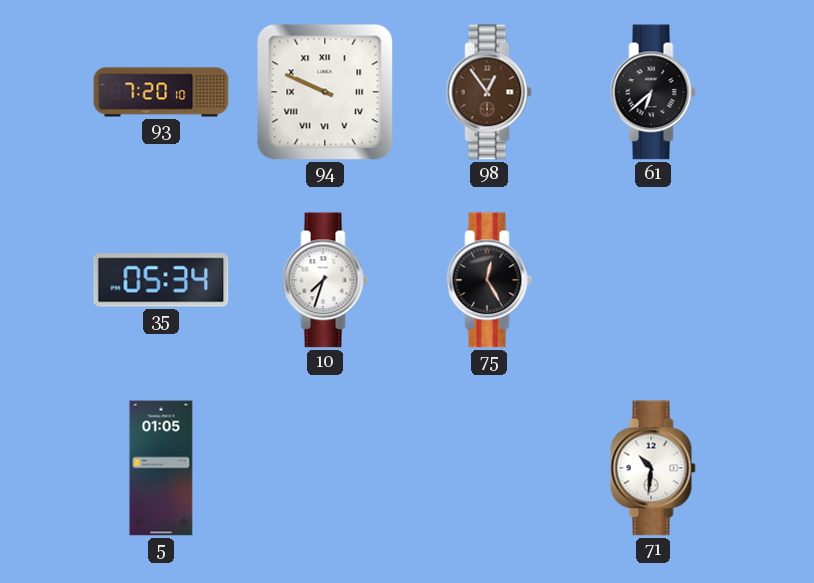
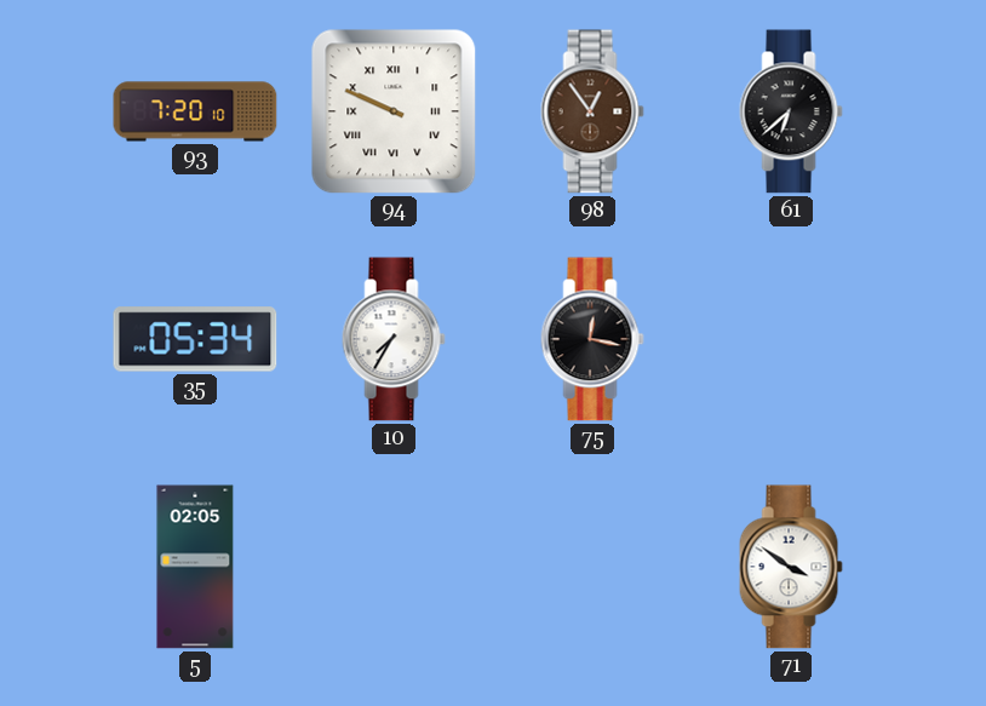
10: 7:33 -> 7:35
75: 12:25 -> 12:17
5: 01:05 -> 02:05
71: 10:31 -> 3:51
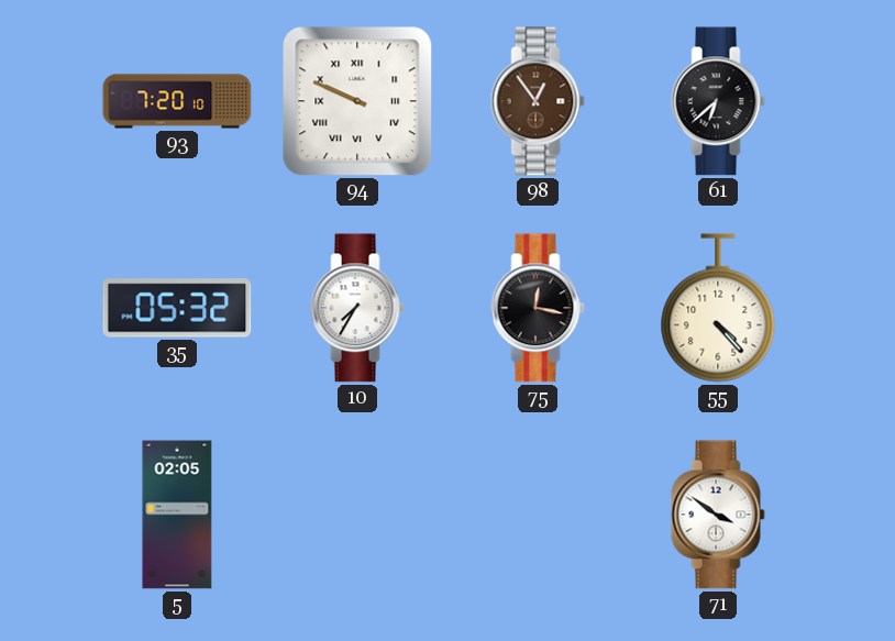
35: 05:34 -> 05:32
55: none -> 4:23
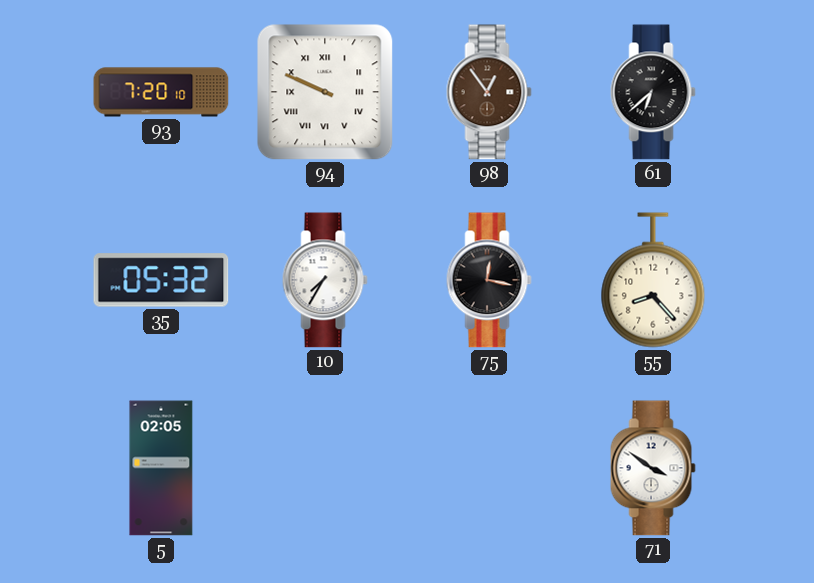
55: 4:23 -> 8:23
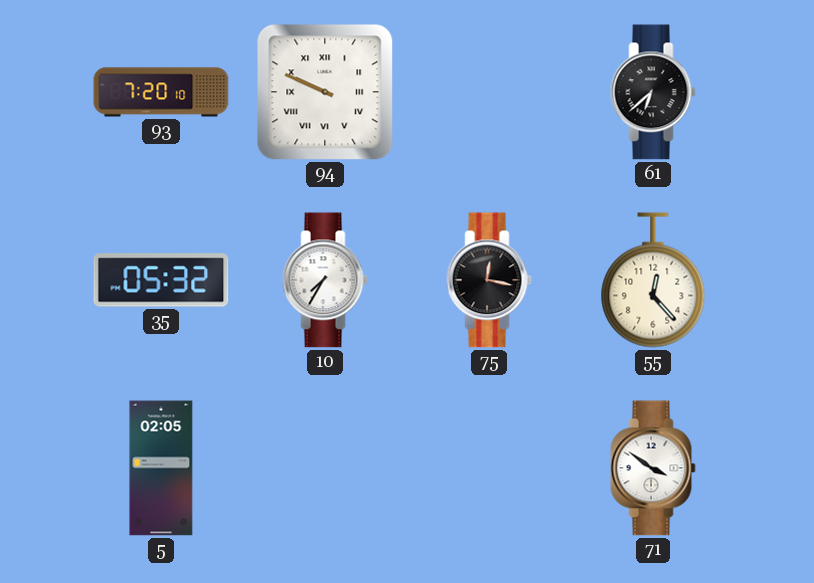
98: 12:54 -> none
55: 8:23 -> 12:23
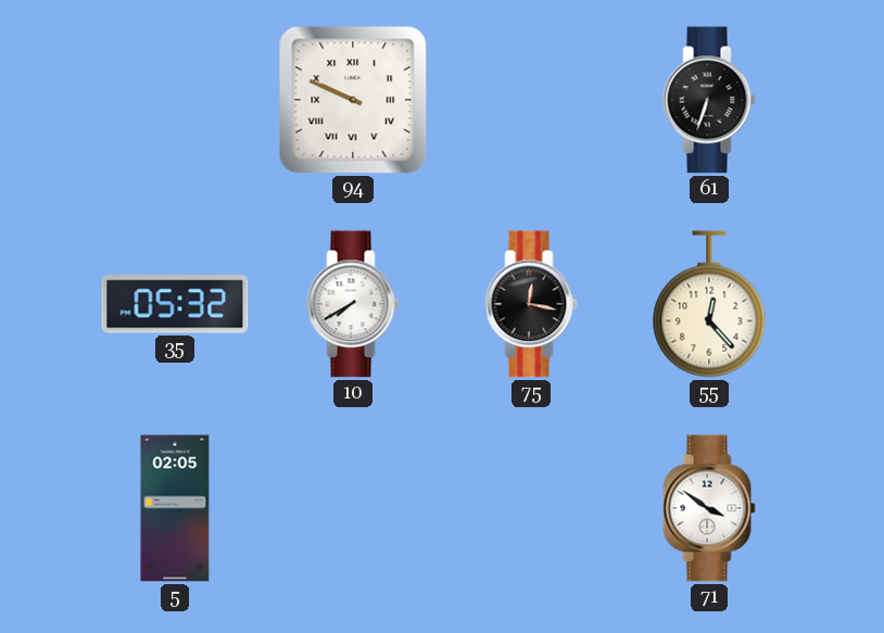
93: 7:20 -> none
61: 6:38 -> 6:33
10: 7:35 -> 7:40
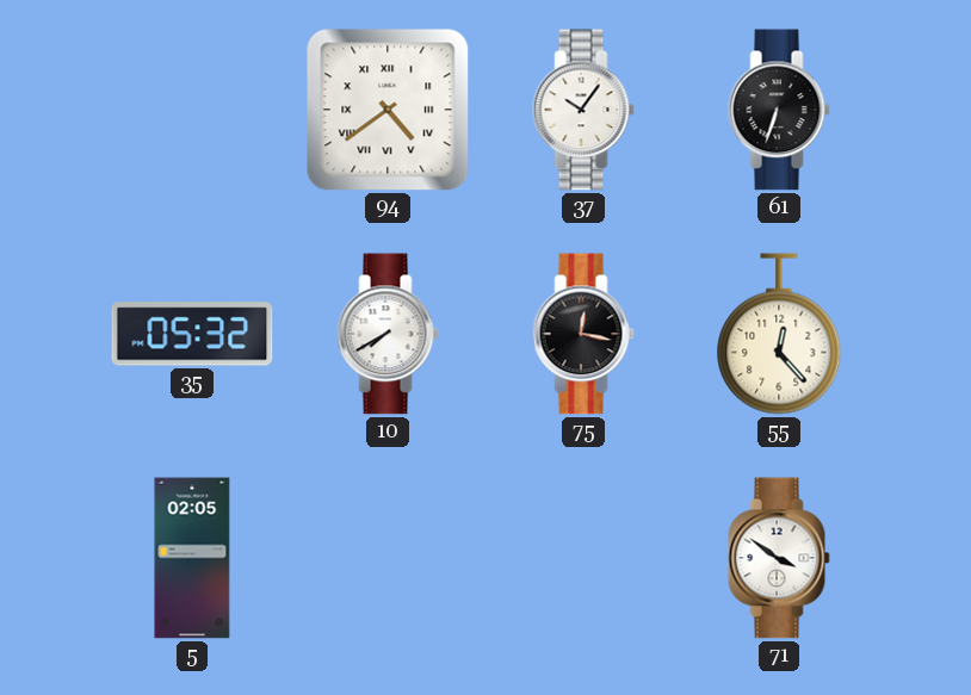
94: 9:49 -> 4:39
37: none -> 10:06
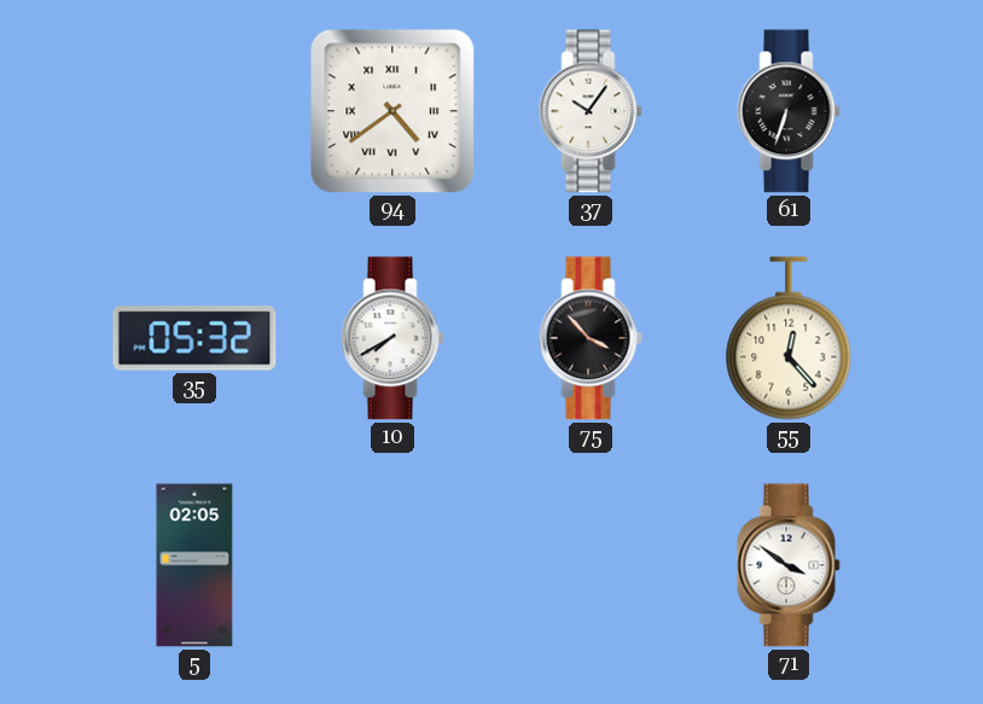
75: 12:17 -> 3:53
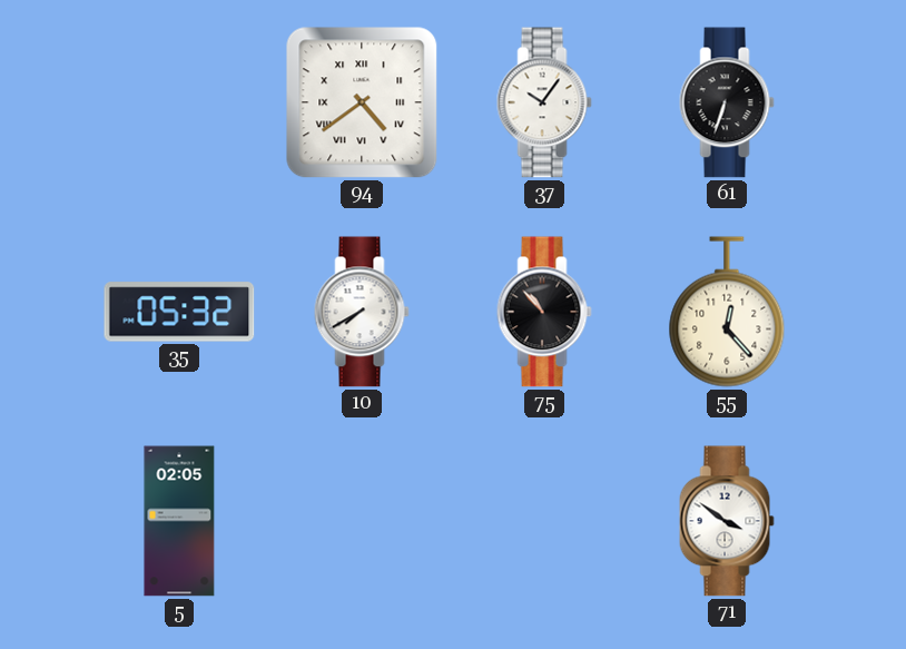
75: 3:53 -> 10:53
